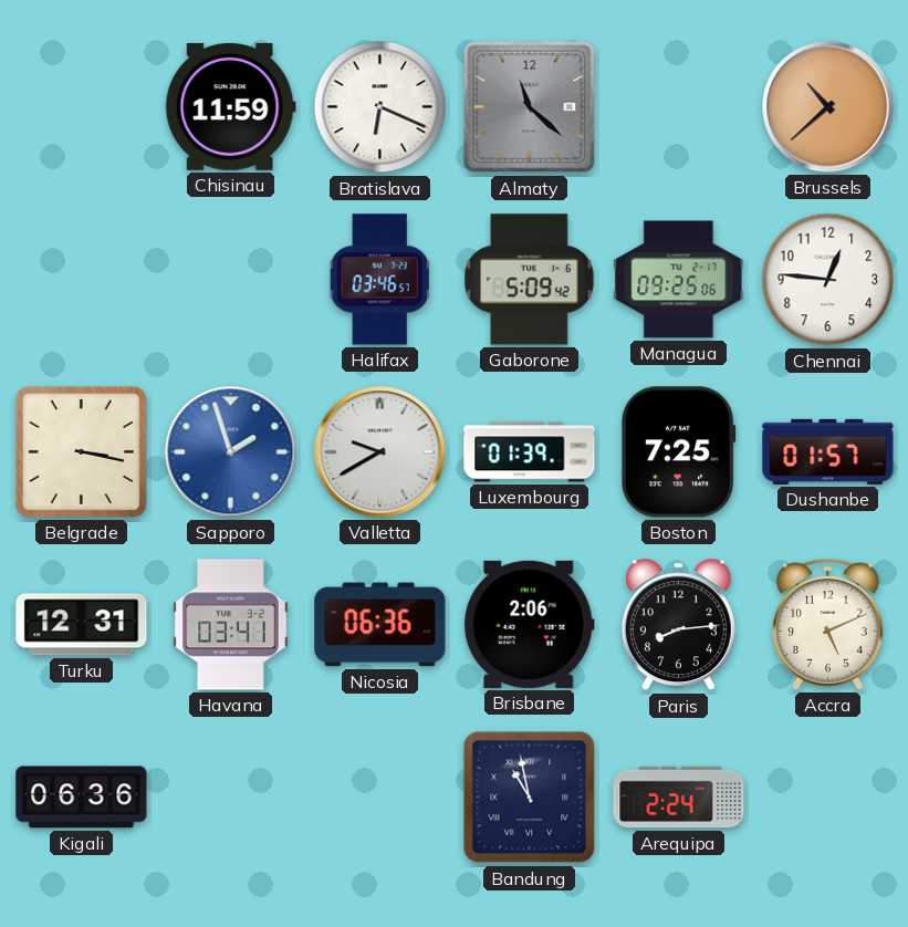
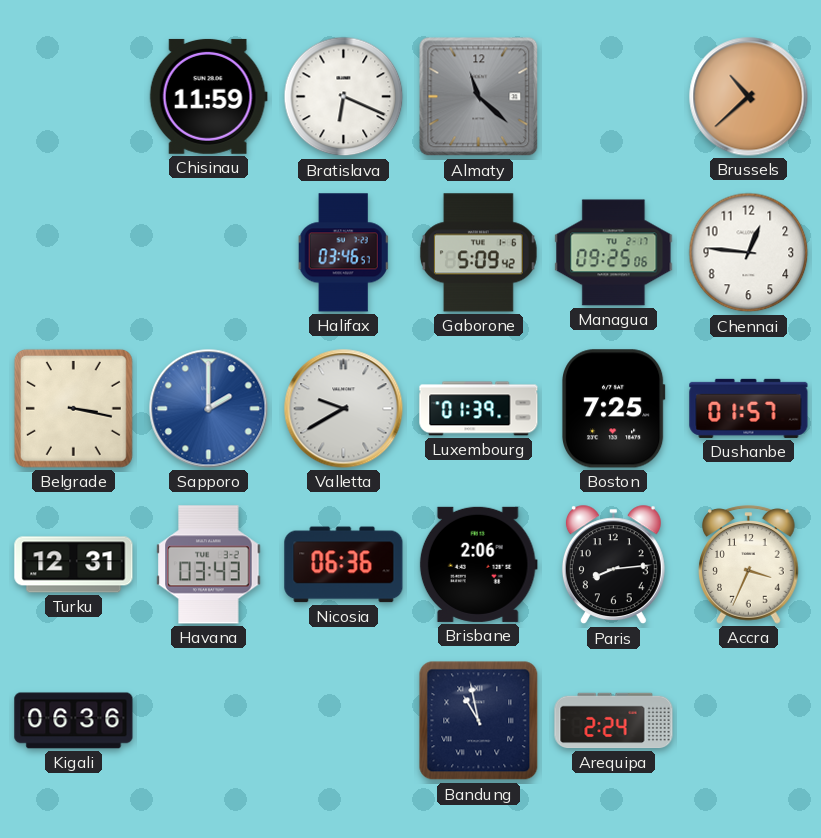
Sapporo: 1:57 -> 2:00
Havana: 03:41 -> 03:43
Accra: 5:11 -> 3:34
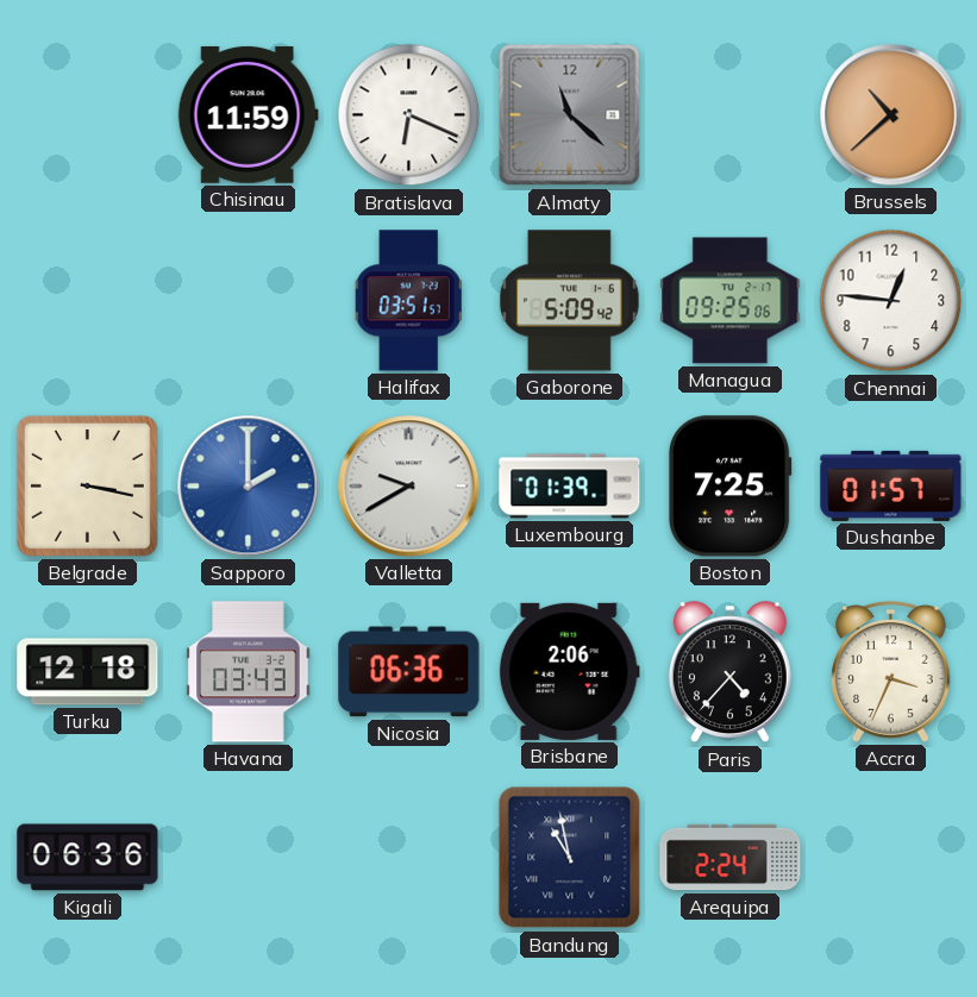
Halifax: 03:46 -> 03:51
Turku: 12:31 -> 12:18
Paris: 8:14 -> 4:37
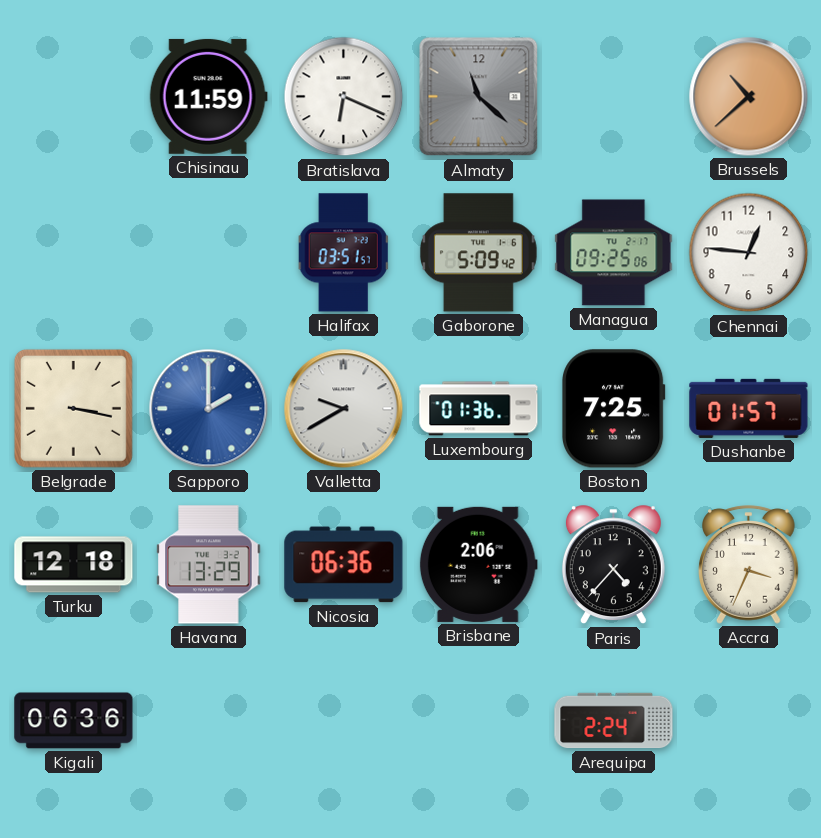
Luxembourg: 01:39 -> 01:36
Havana: 03:43 -> 13:29
Bandung: 10:58 -> none
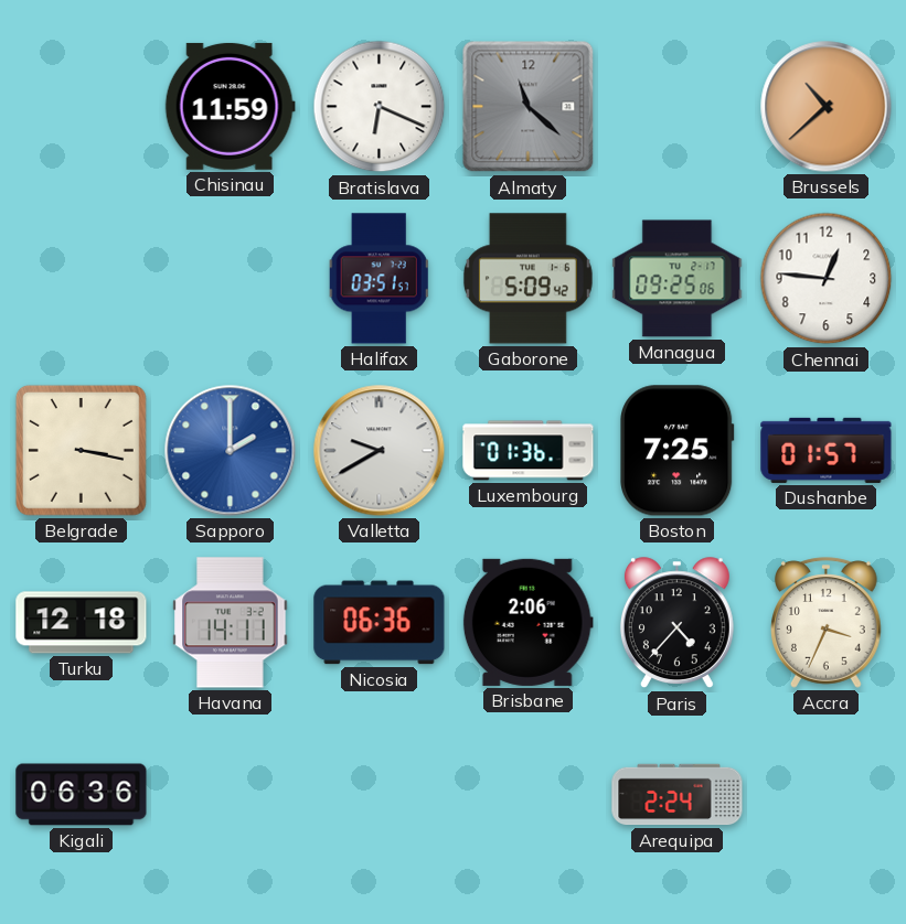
Havana: 13:29 -> 14:11
